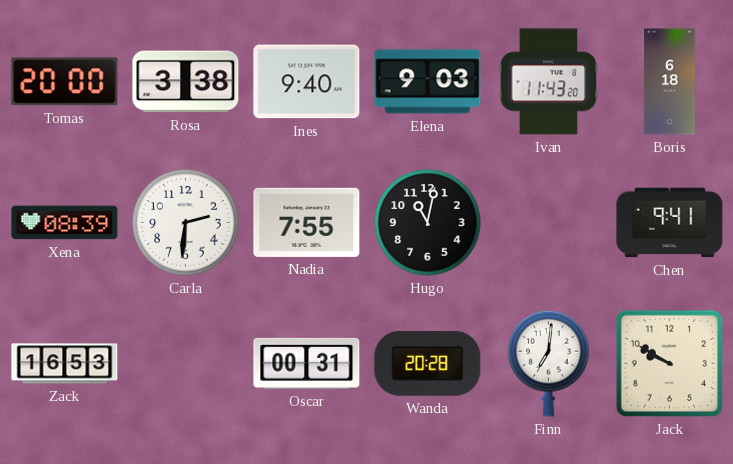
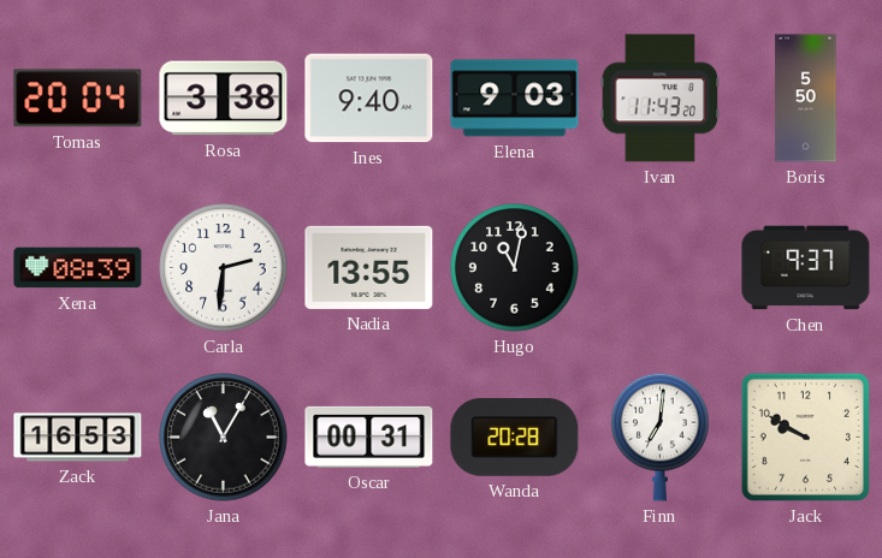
Tomas: 20:00 -> 20:04
Boris: 6:18 -> 5:50
Nadia: 7:55 -> 13:55
Chen: 9:41 -> 9:37
Jana: none -> 11:05
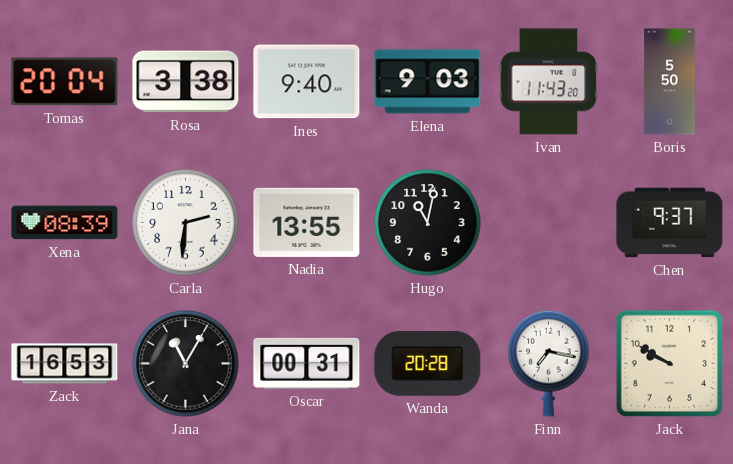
Finn: 7:01 -> 7:17
